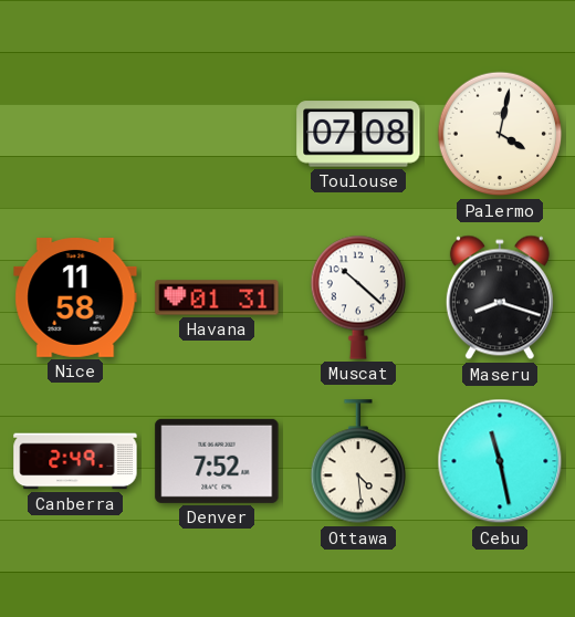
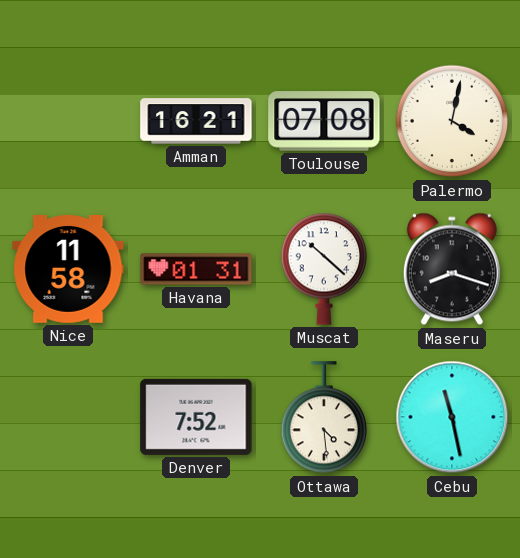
Amman: none -> 16:21
Canberra: 2:49 -> none
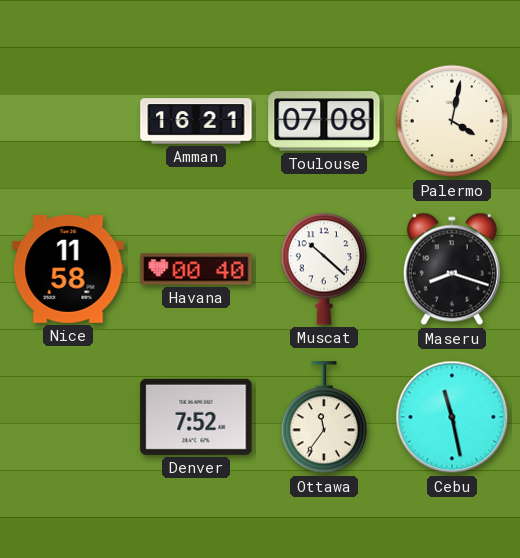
Havana: 01:31 -> 00:40
Ottawa: 4:29 -> 11:36
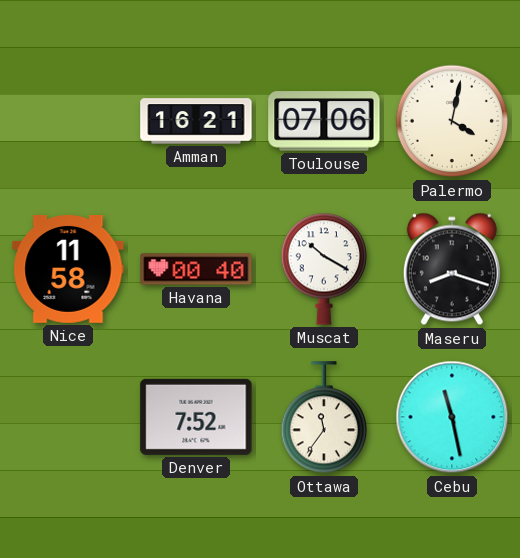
Toulouse: 07:08 -> 07:06
Muscat: 10:22 -> 10:20
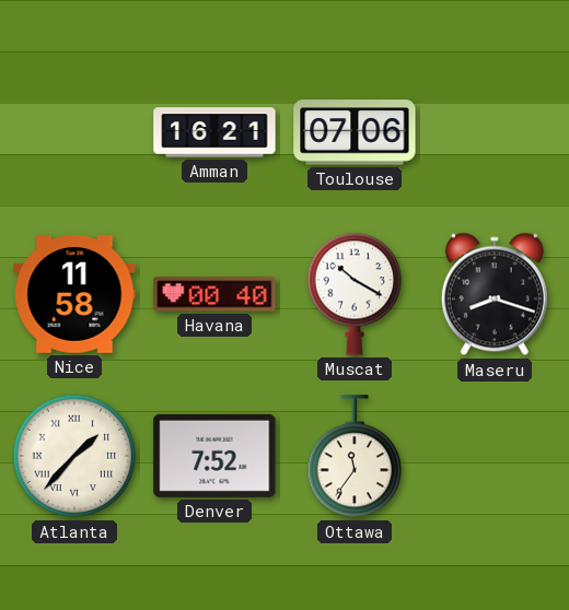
Palermo: 4:02 -> none
Atlanta: none -> 1:37
Cebu: 11:28 -> none
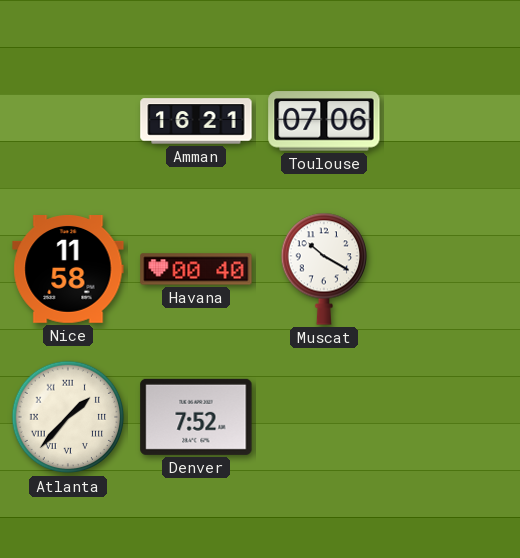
Maseru: 8:18 -> none
Ottawa: 11:36 -> none
